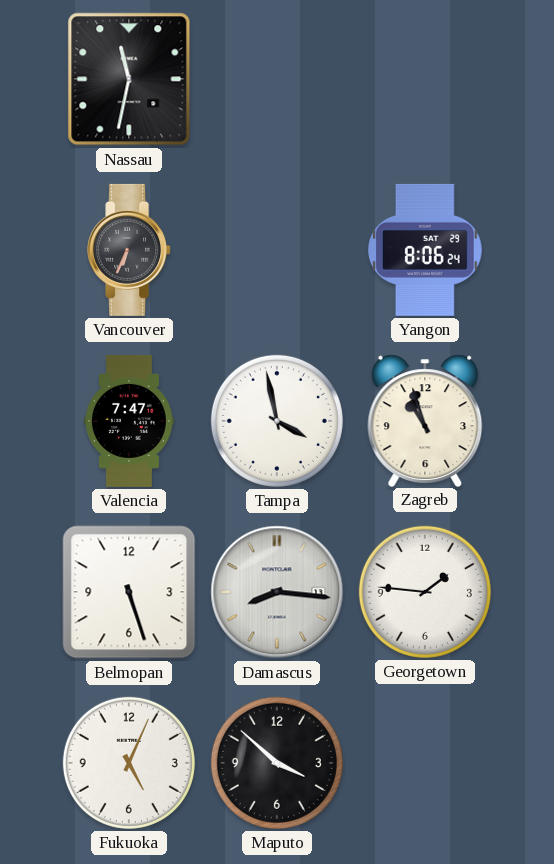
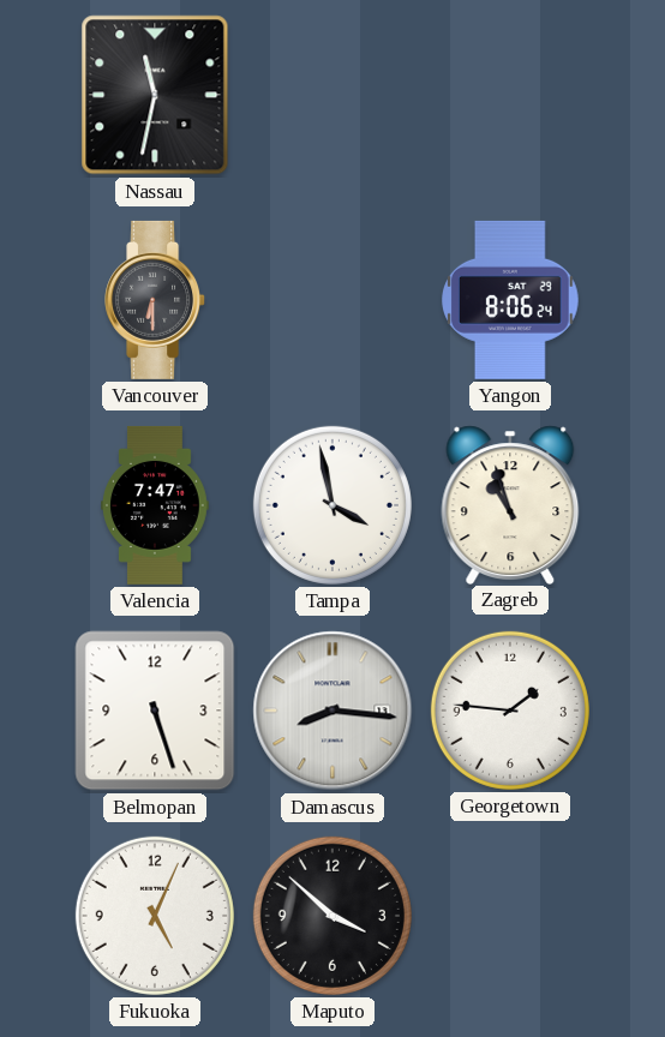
Vancouver: 6:34 -> 6:30
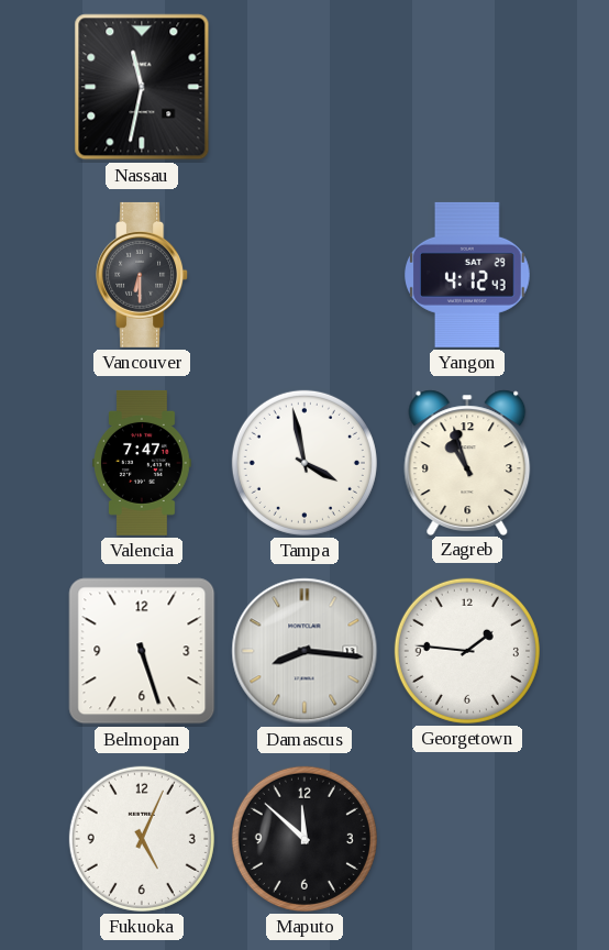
Yangon: 8:06 -> 4:12
Maputo: 3:52 -> 11:52
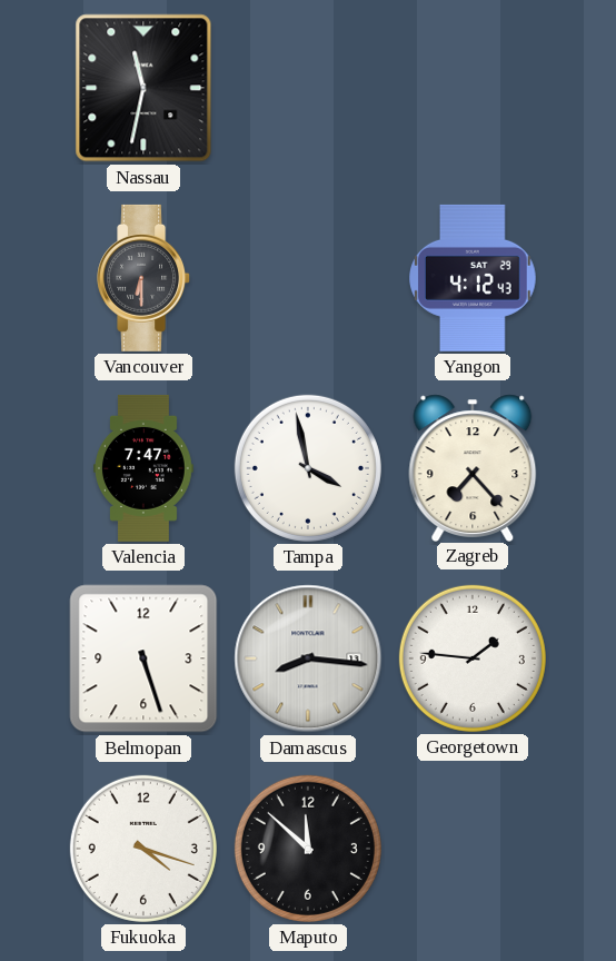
Zagreb: 10:57 -> 7:23
Fukuoka: 5:04 -> 4:18
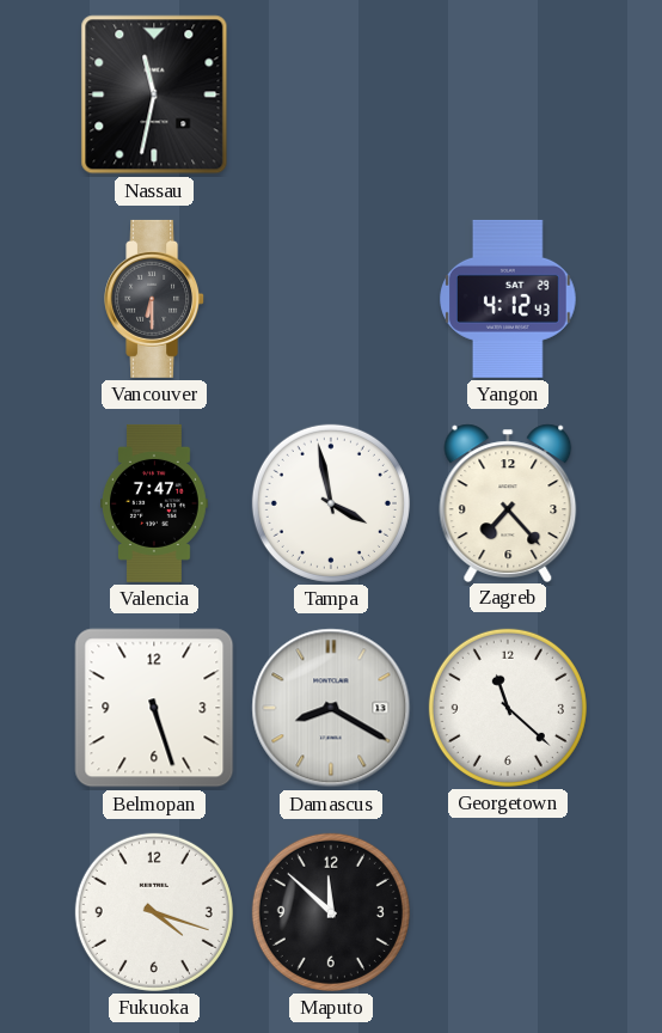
Damascus: 8:16 -> 8:20
Georgetown: 1:46 -> 11:22
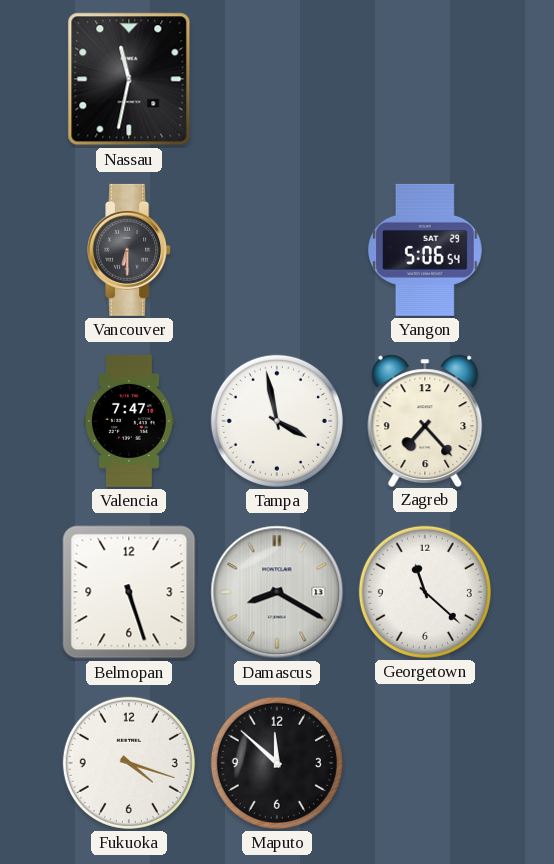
Yangon: 4:12 -> 5:06
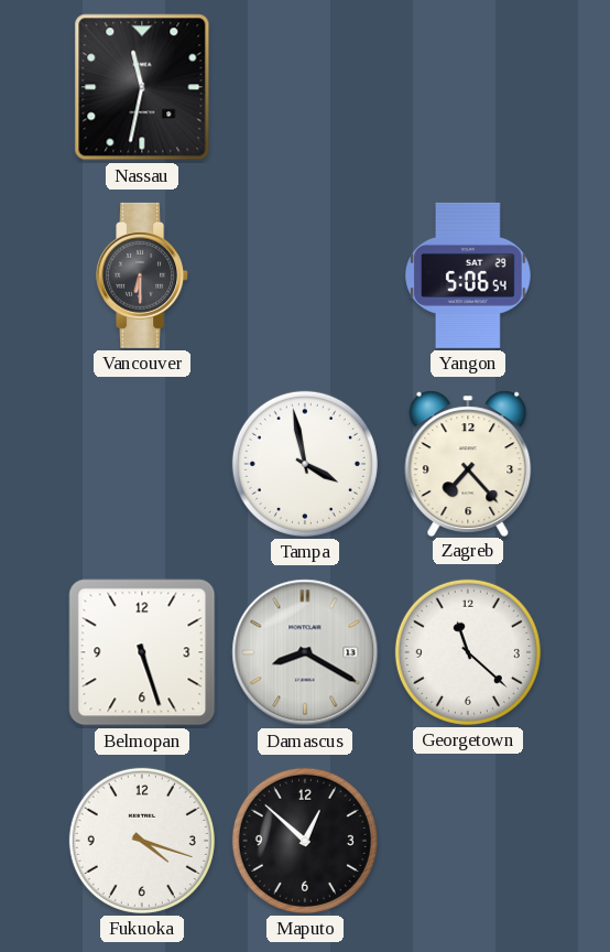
Valencia: 7:47 -> none
Maputo: 11:52 -> 12:52
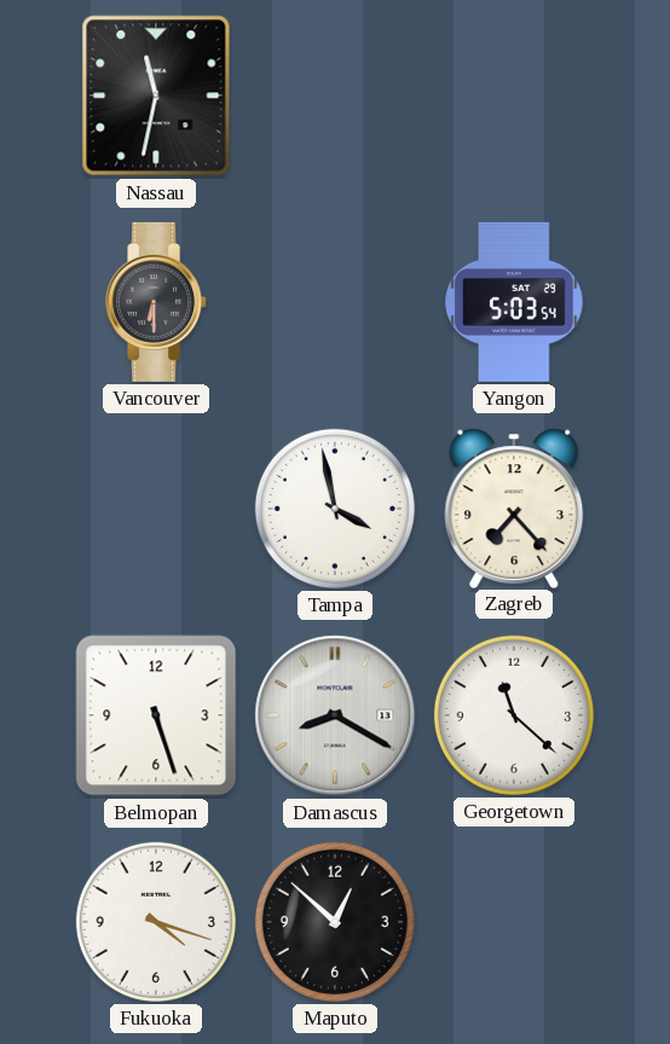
Yangon: 5:06 -> 5:03
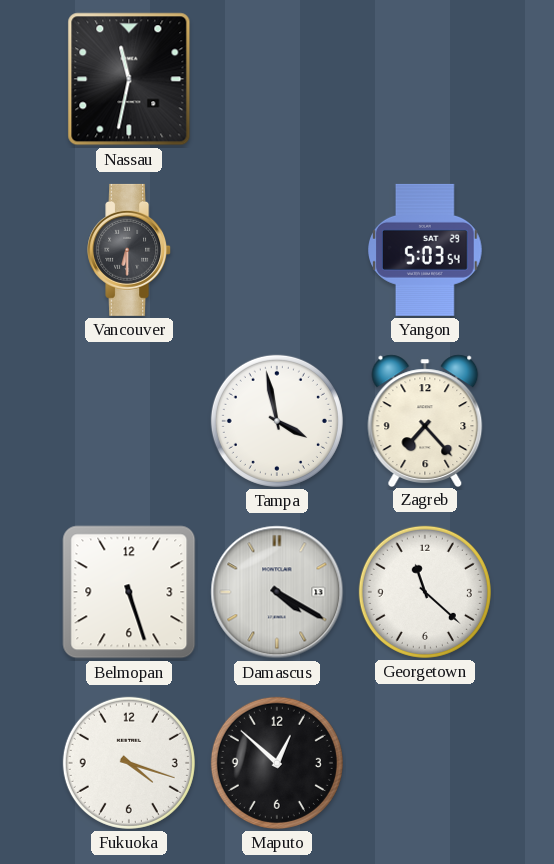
Damascus: 8:20 -> 4:20
